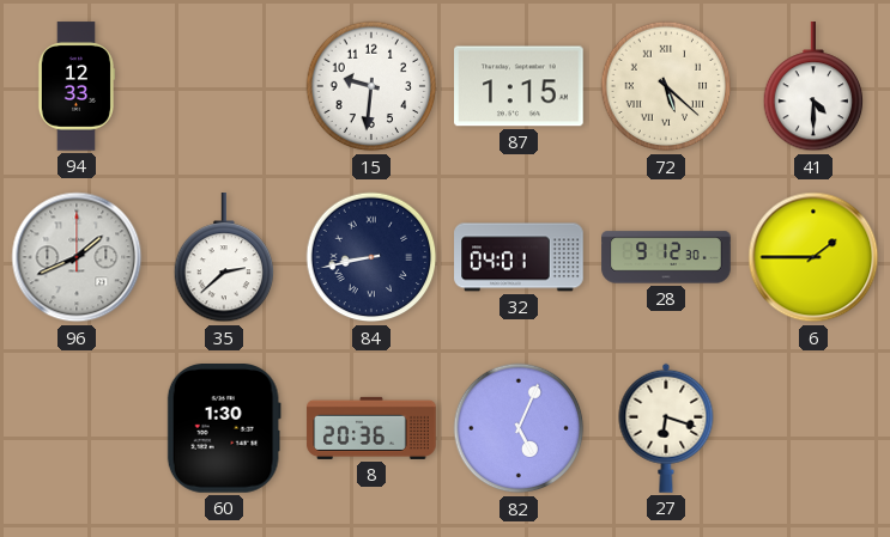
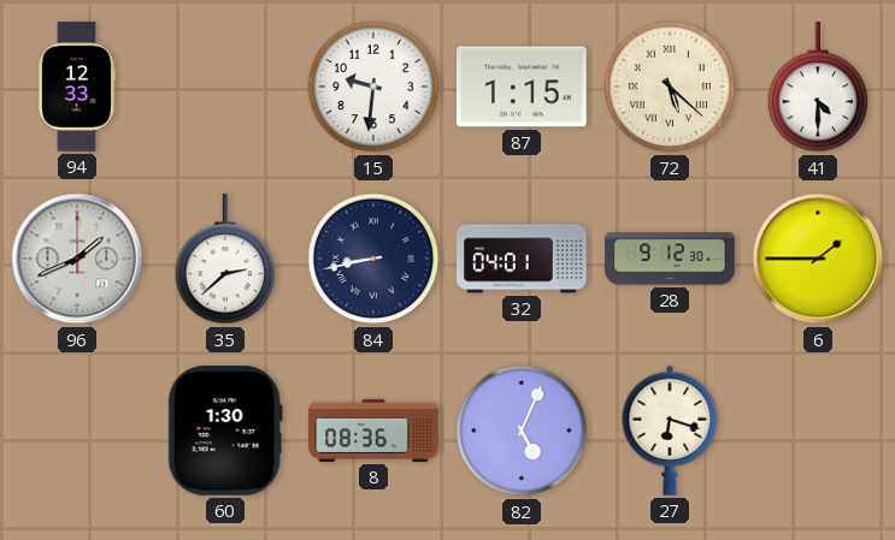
8: 20:36 -> 08:36
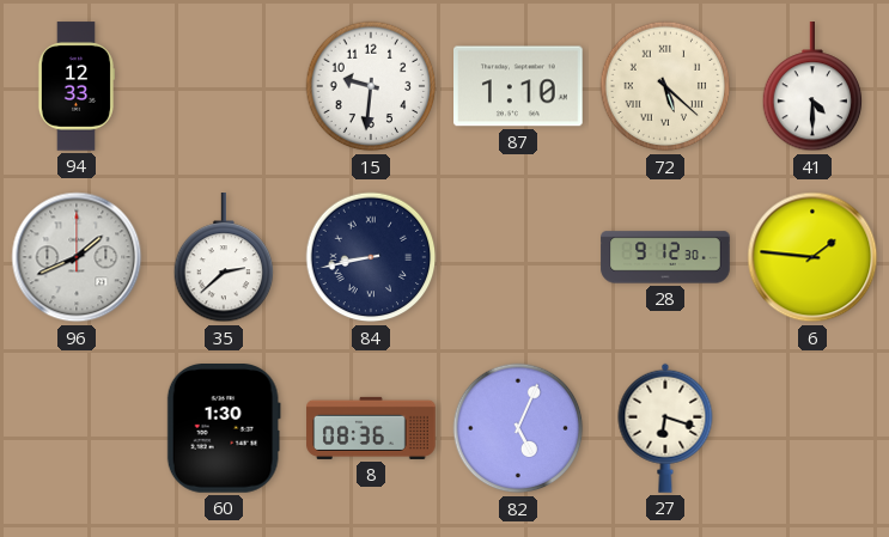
87: 1:15 -> 1:10
32: 04:01 -> none
6: 1:45 -> 1:46
